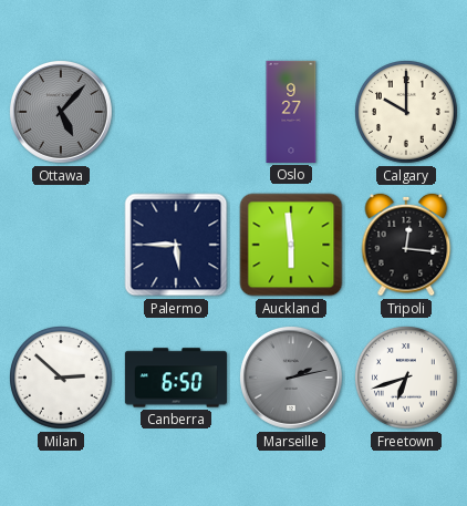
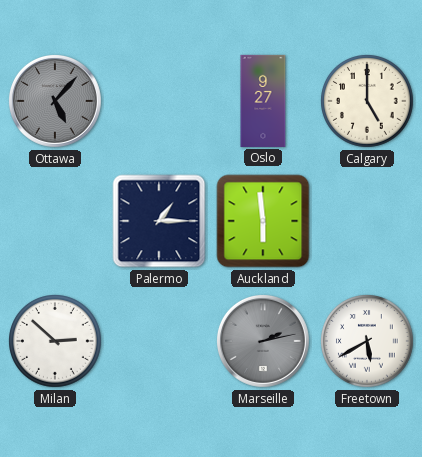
Calgary: 10:00 -> 5:00
Palermo: 5:45 -> 1:15
Tripoli: 12:16 -> none
Canberra: 6:50 -> none
Freetown: 6:42 -> 5:40
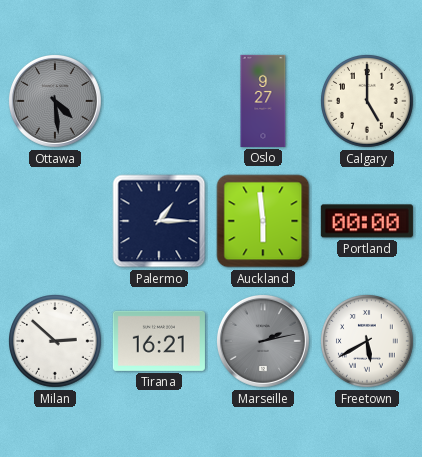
Ottawa: 5:07 -> 4:29
Portland: none -> 00:00
Tirana: none -> 16:21
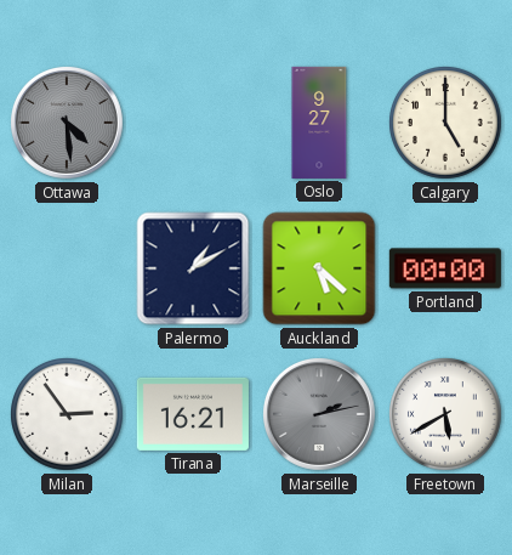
Palermo: 1:15 -> 1:10
Auckland: 5:59 -> 5:22
Milan: 2:52 -> 2:54
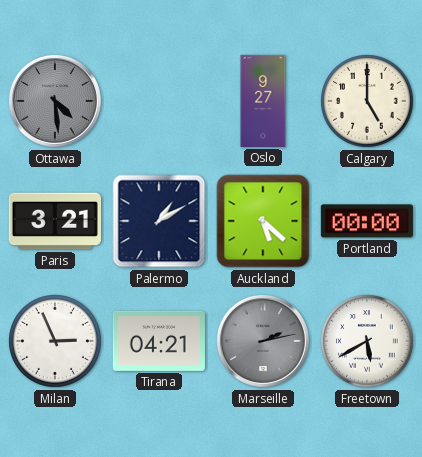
Paris: none -> 3:21
Milan: 2:54 -> 2:56
Tirana: 16:21 -> 04:21
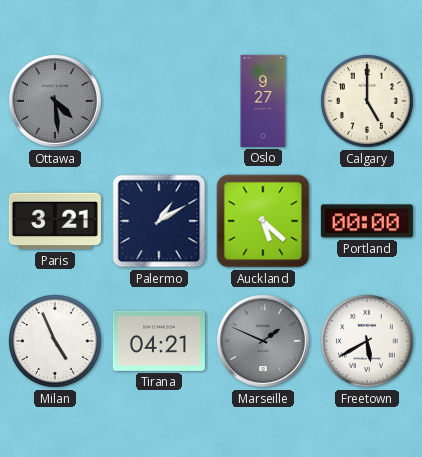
Milan: 2:56 -> 4:56
Marseille: 2:13 -> 1:49
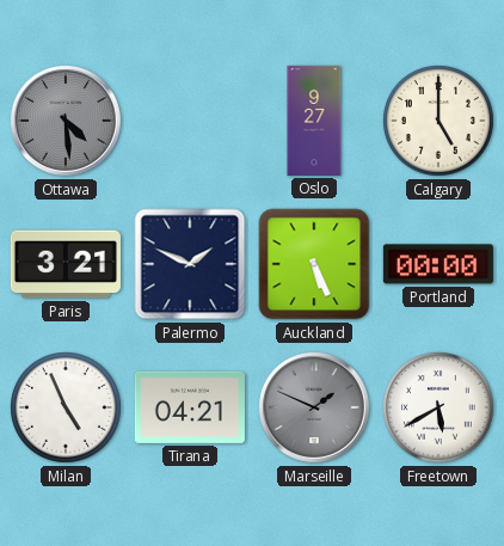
Palermo: 1:10 -> 1:49
Auckland: 5:22 -> 5:26
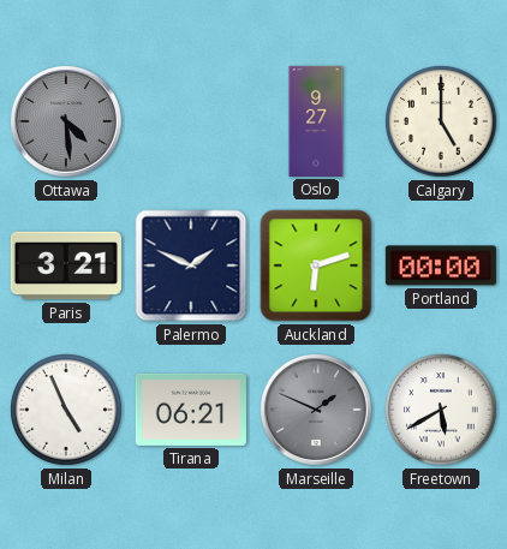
Auckland: 5:26 -> 6:12
Tirana: 04:21 -> 06:21
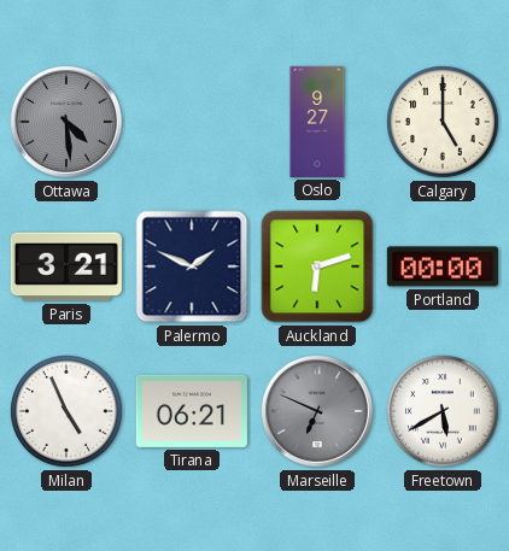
Marseille: 1:49 -> 6:49
